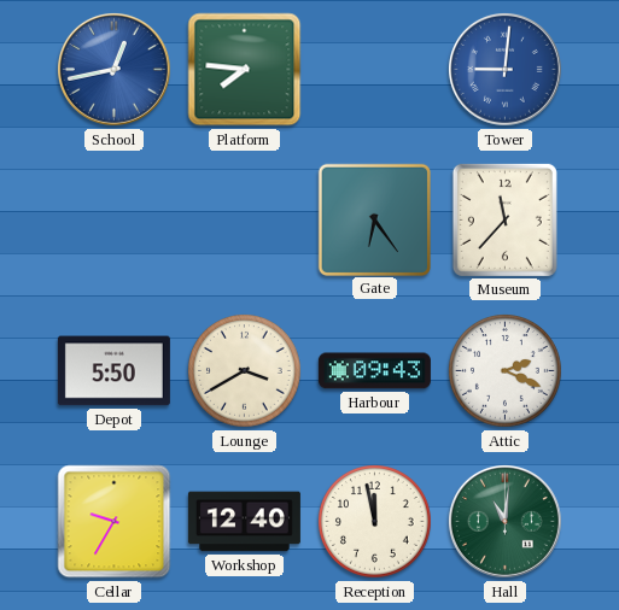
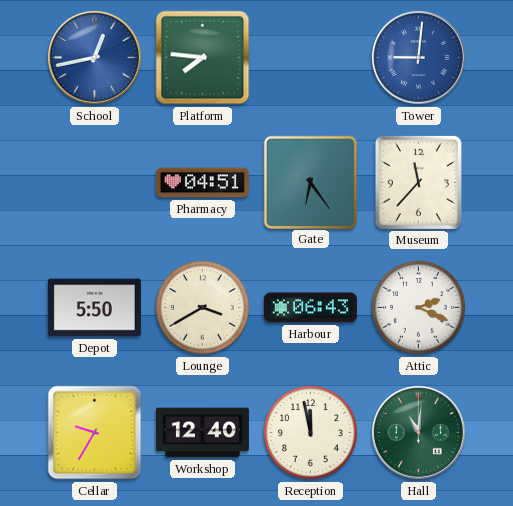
Pharmacy: none -> 04:51
Harbour: 09:43 -> 06:43
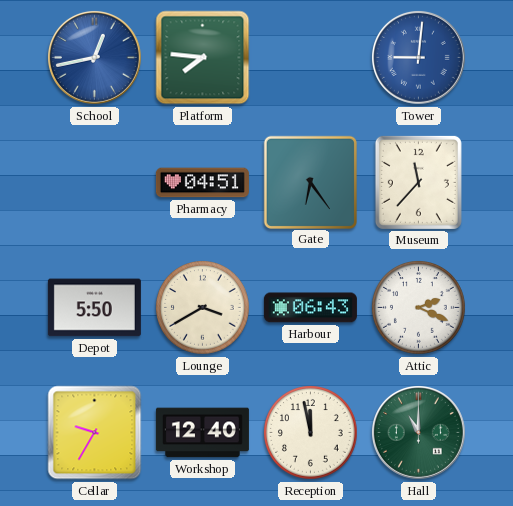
Hall: 11:01 -> 11:00
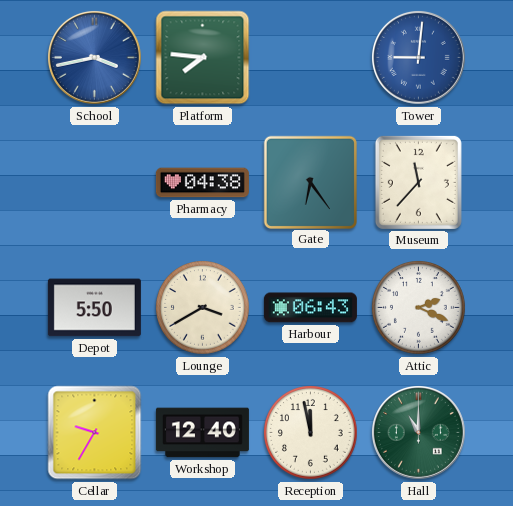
School: 12:43 -> 3:43
Pharmacy: 04:51 -> 04:38
